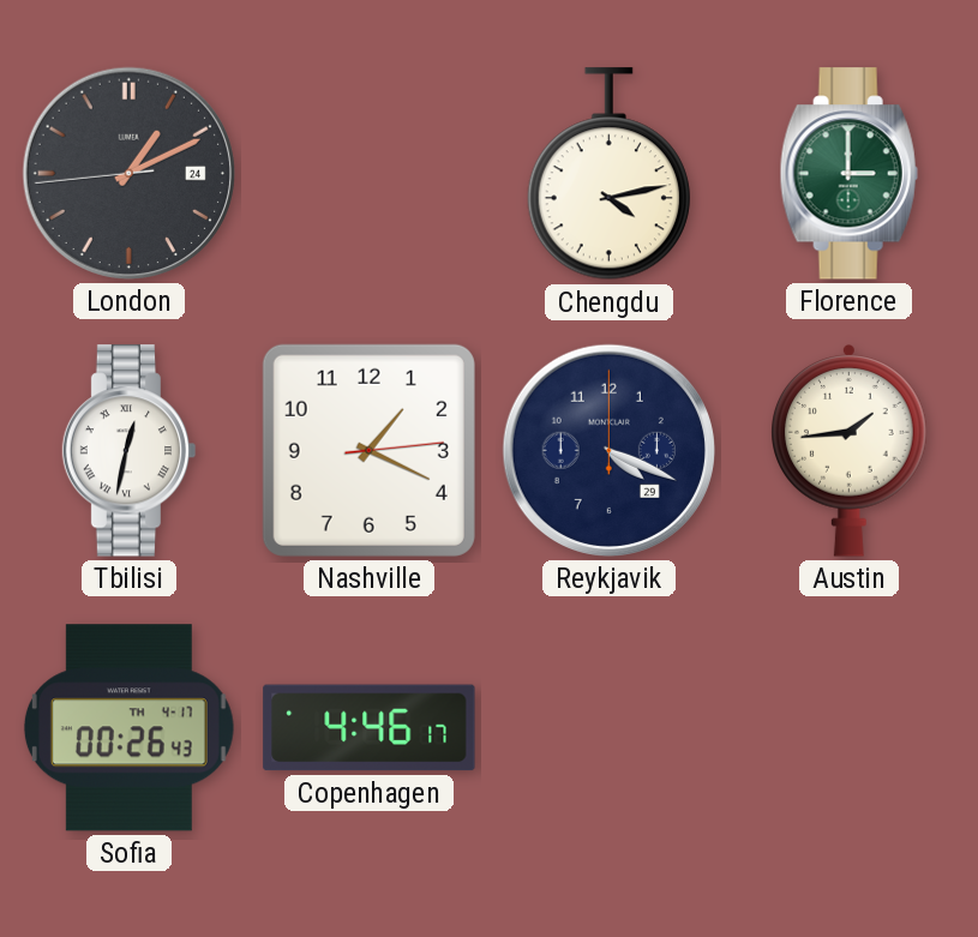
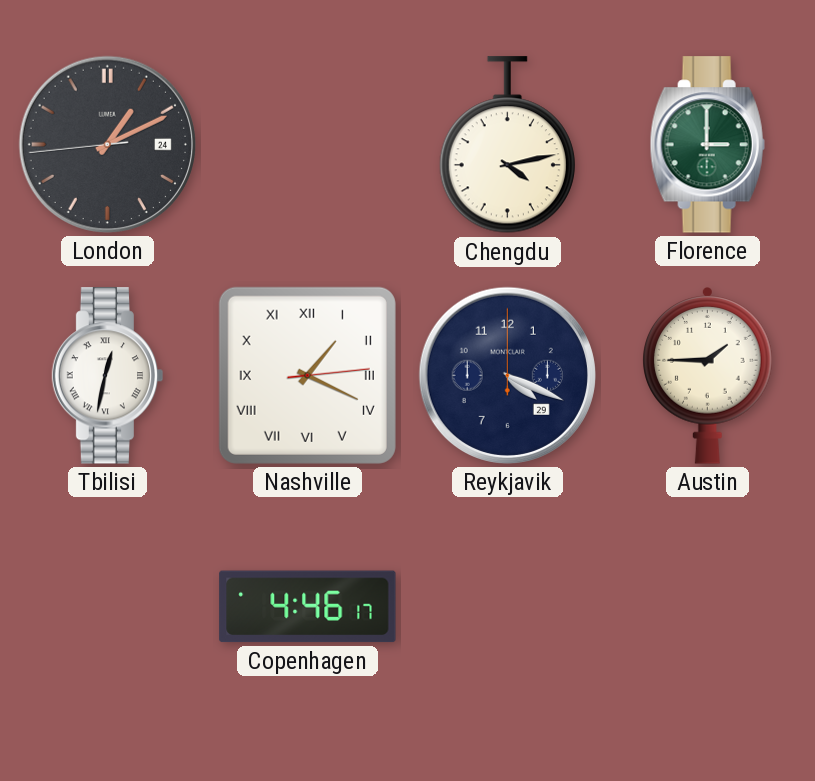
Nashville numerals: Arabic -> Roman
Austin: 1:44 -> 1:45
Sofia: 00:26 -> none
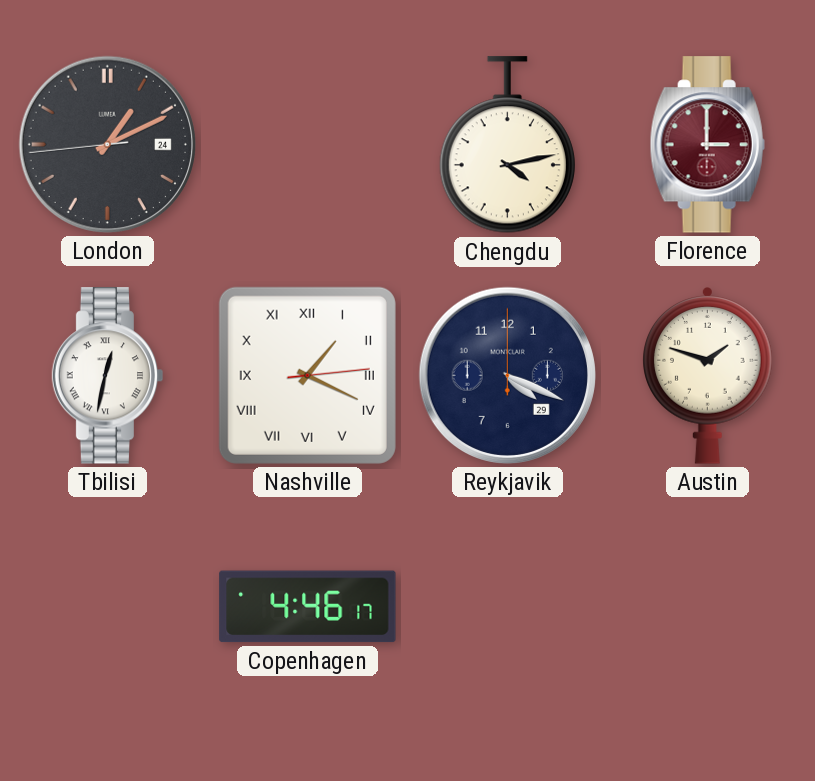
Florence dial: green -> burgundy
Austin: 1:45 -> 1:48
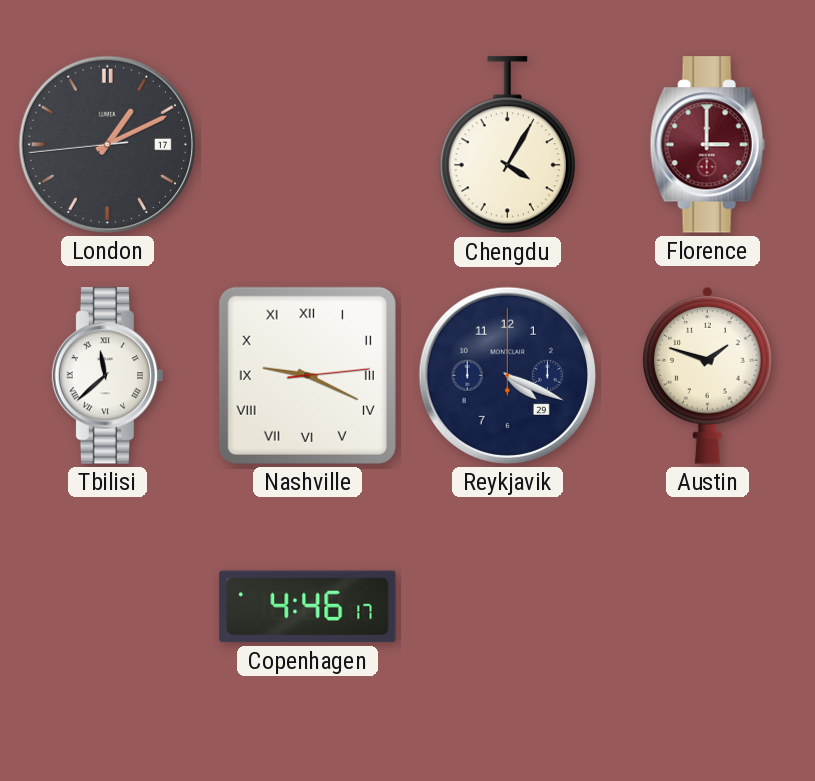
London date: 24 -> 17
Chengdu: 4:13 -> 4:05
Tbilisi: 12:32 -> 11:38
Nashville: 1:19 -> 9:19
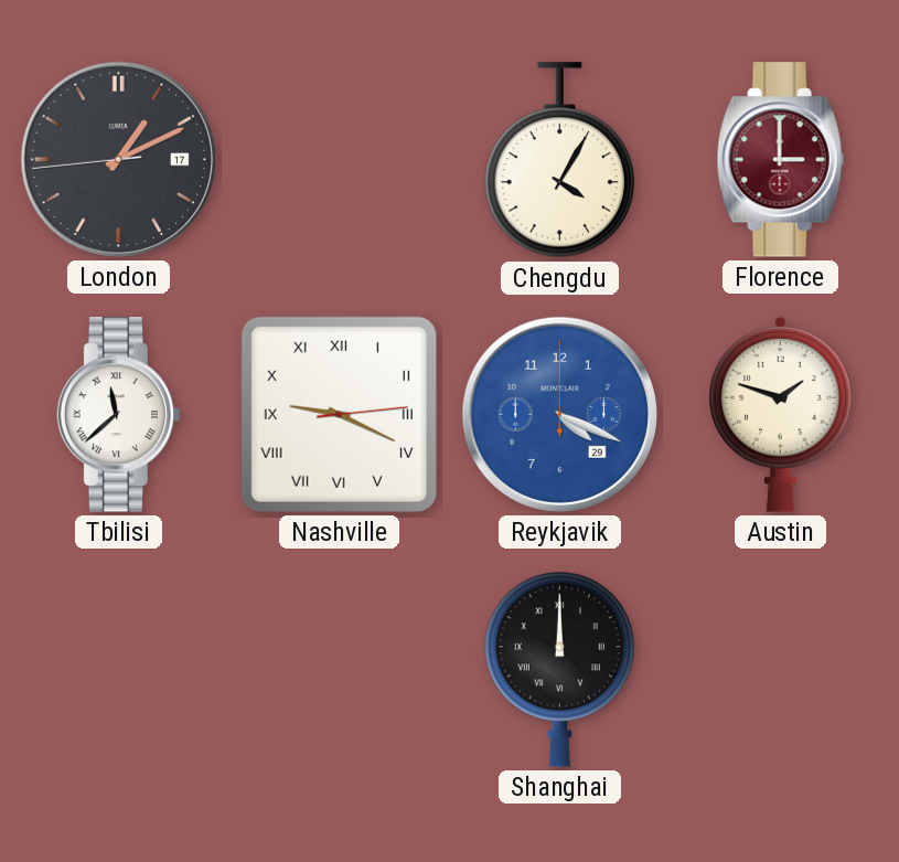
Reykjavik dial: navy -> blue
Copenhagen: 4:46 -> none
Shanghai: none -> 12:00
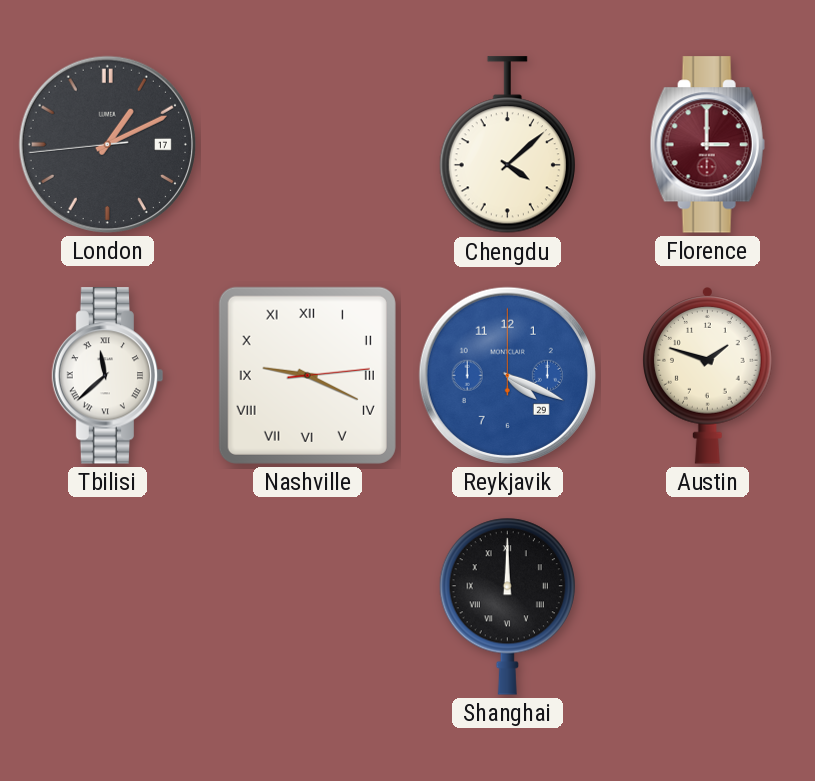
Chengdu: 4:05 -> 4:08
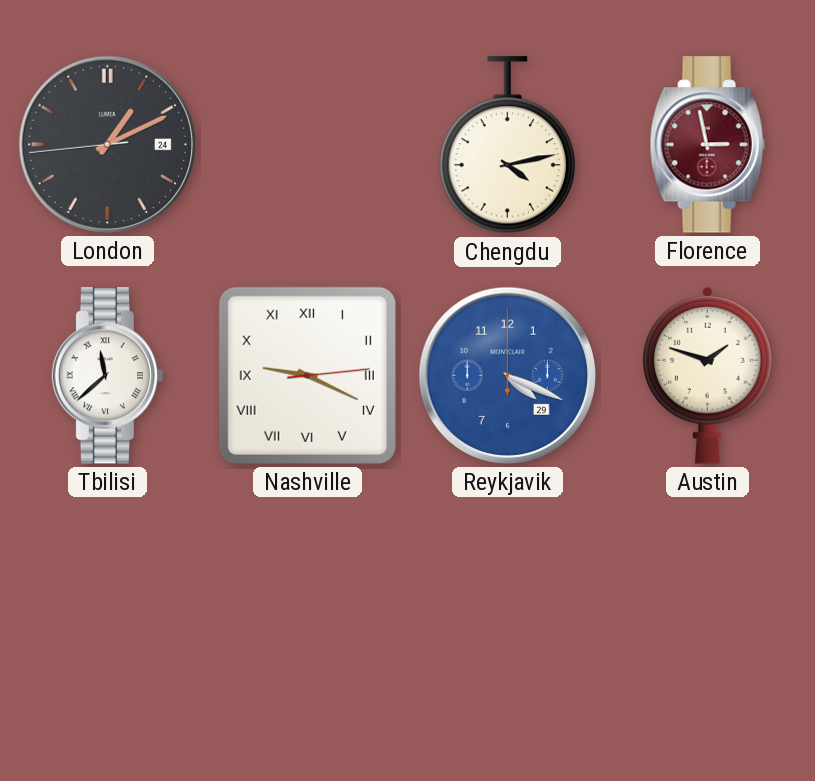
London date: 17 -> 24
Chengdu: 4:08 -> 4:13
Florence: 3:00 -> 2:58
Shanghai: 12:00 -> none
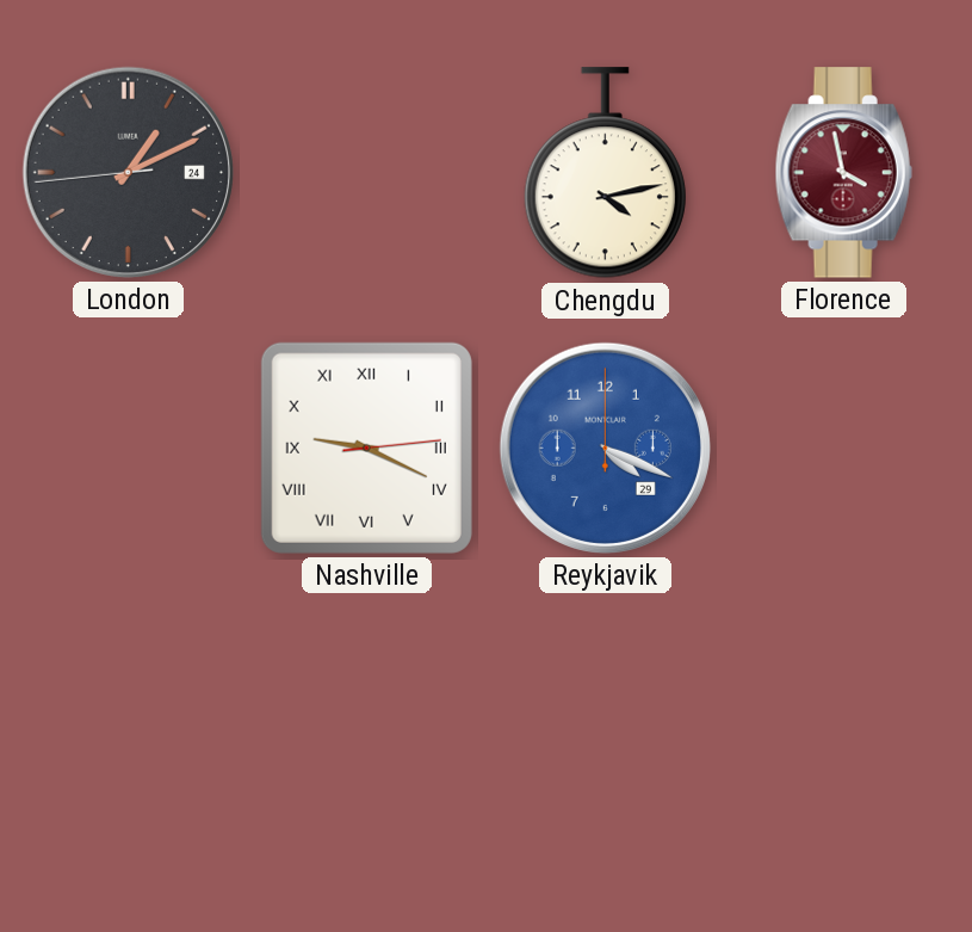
Florence: 2:58 -> 3:58
Tbilisi: 11:38 -> none
Austin: 1:48 -> none
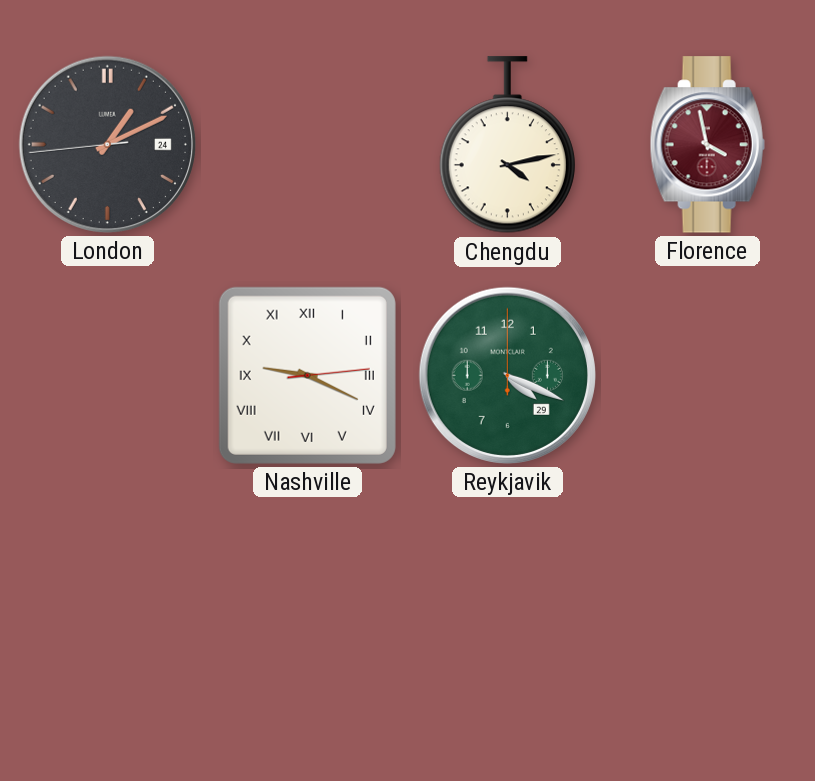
Reykjavik dial: blue -> green
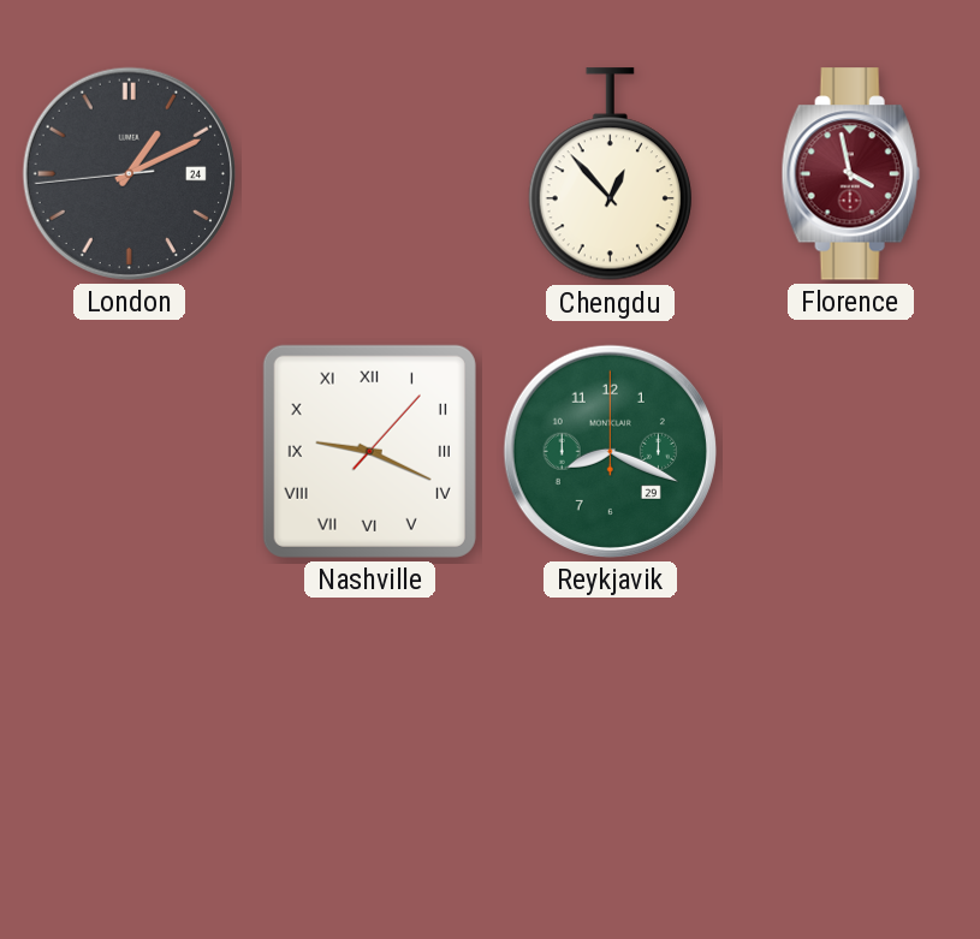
Chengdu: 4:13 -> 12:53
Nashville: 9:19:14 -> 9:19:07
Reykjavik: 4:19 -> 8:19
